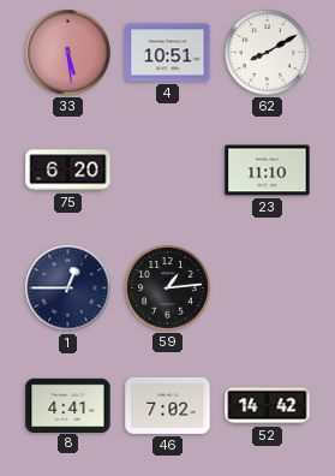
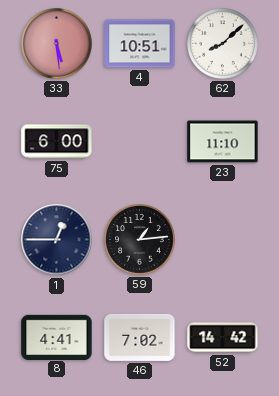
62: 8:10 -> 8:08
75: 6:20 -> 6:00
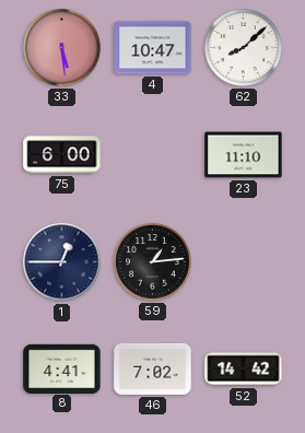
4: 10:51 -> 10:47
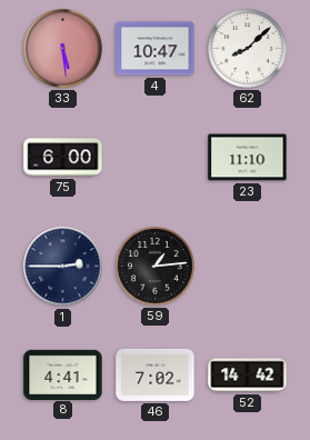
1: 12:45 -> 2:45
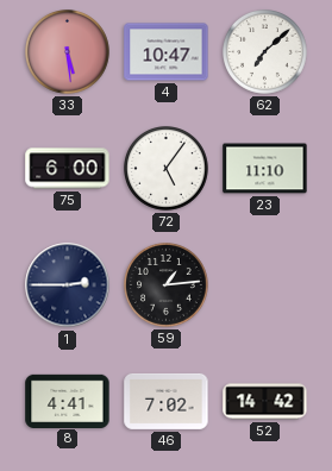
62: 8:08 -> 7:08
72: none -> 5:06
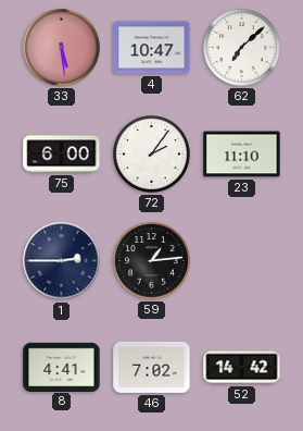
72: 5:06 -> 2:06
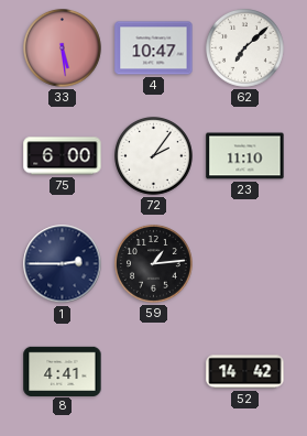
46: 7:02 -> none
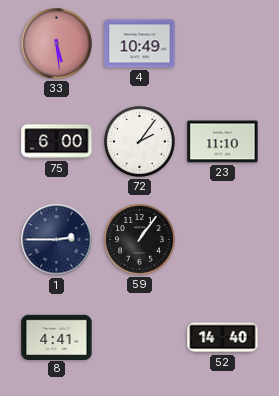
4: 10:47 -> 10:49
62: 7:08 -> none
59: 1:14 -> 1:06
52: 14:42 -> 14:40
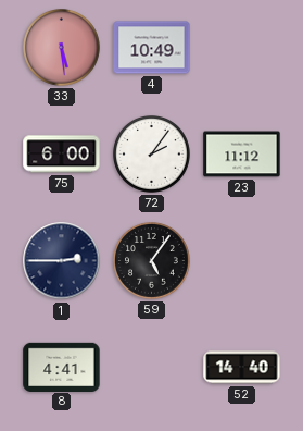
23: 11:10 -> 11:12
59: 1:06 -> 5:06
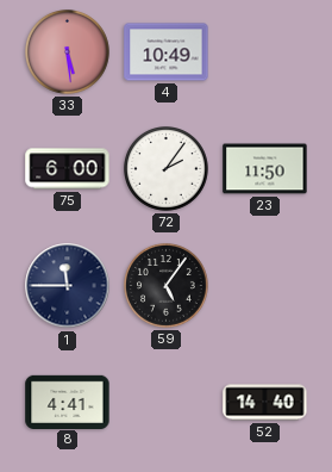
23: 11:12 -> 11:50
1: 2:45 -> 11:45
